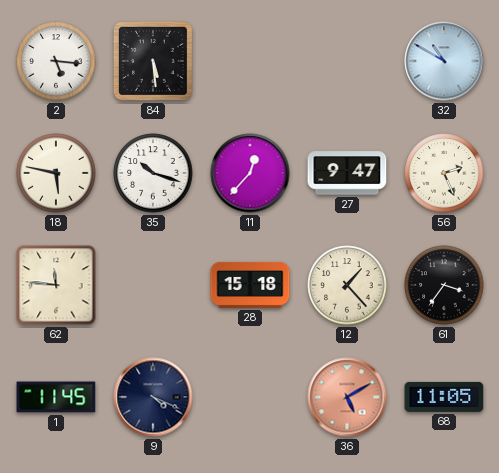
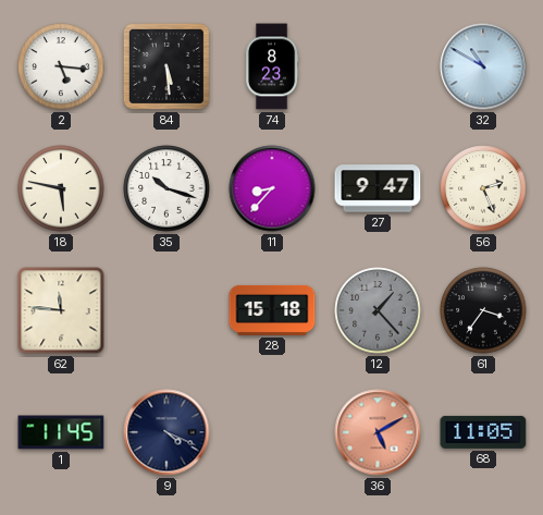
74: none -> 8:23
11: 12:37 -> 8:37
12 dial: cream -> grey
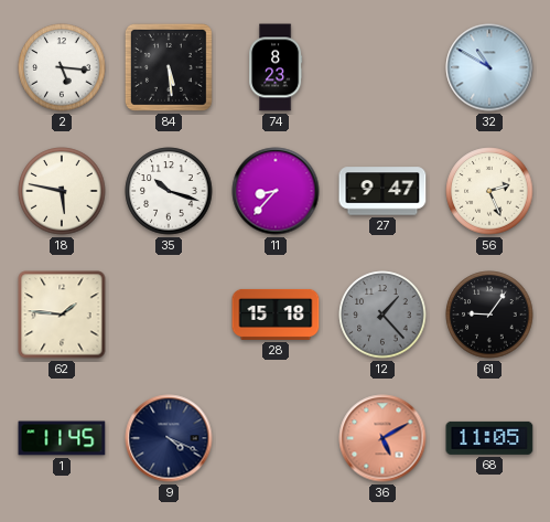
62: 11:46 -> 1:46
61: 3:36 -> 9:06
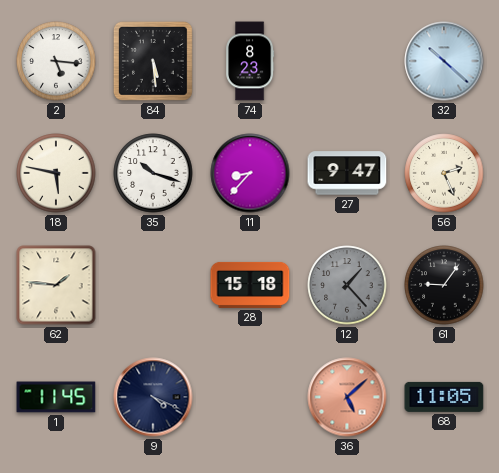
32: 10:50 -> 10:22
36: 5:10 -> 5:08
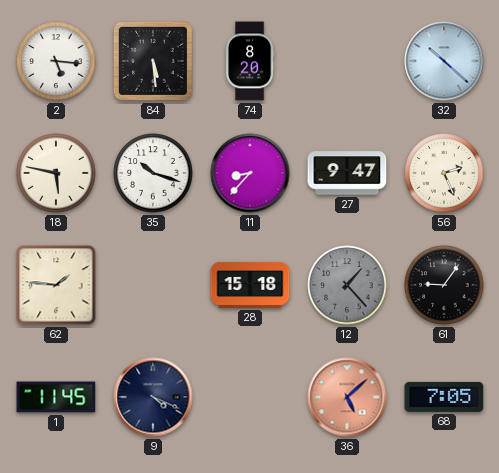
74: 8:23 -> 8:20
68: 11:05 -> 7:05
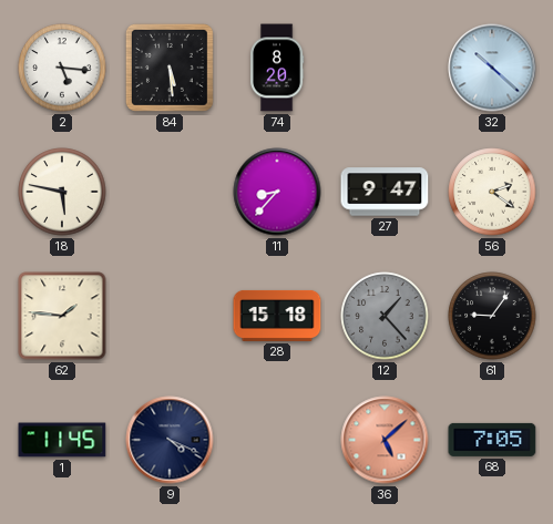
35: 10:18 -> none
56: 2:26 -> 2:21
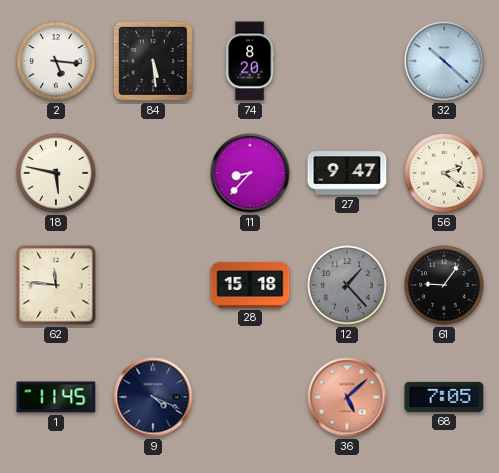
62: 1:46 -> 11:46
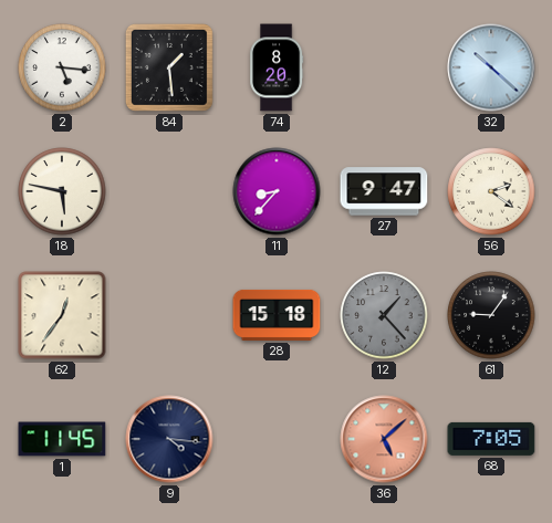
84: 5:29 -> 1:29
62: 11:46 -> 12:36
9: 4:19 -> 4:16
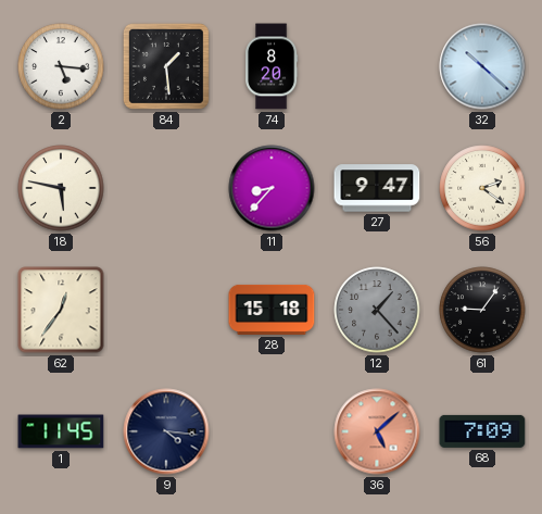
68: 7:05 -> 7:09
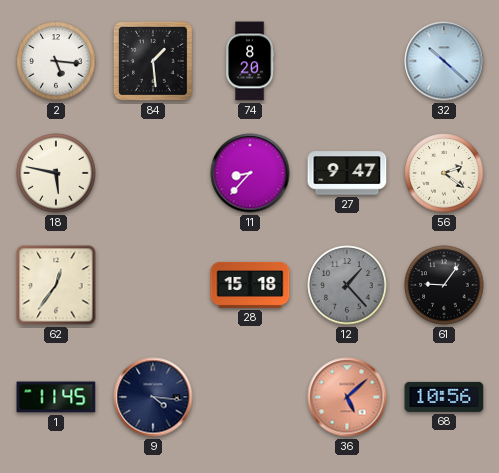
68: 7:09 -> 10:56
